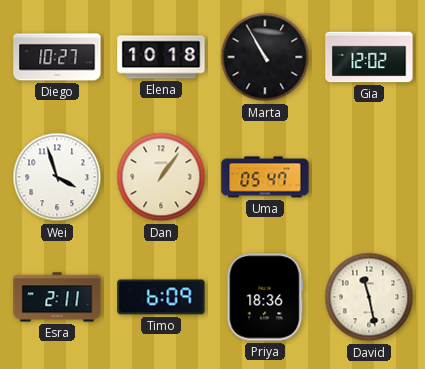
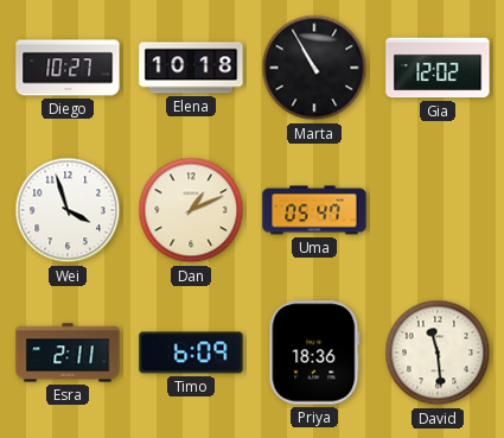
Dan: 1:06 -> 1:11
David: 11:28 -> 11:29
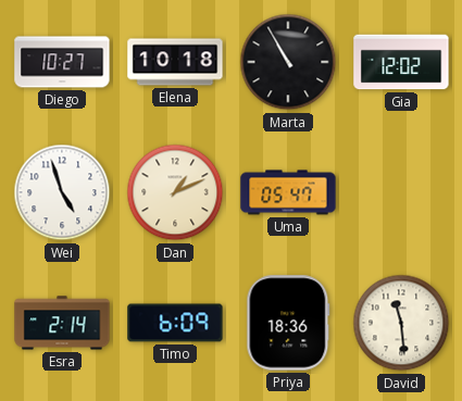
Wei: 3:57 -> 4:57
Esra: 2:11 -> 2:14
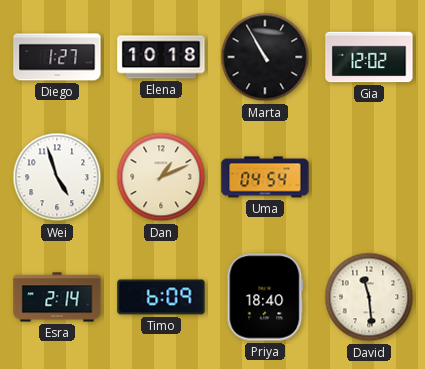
Diego: 10:27 -> 1:27
Uma: 05:47 -> 04:54
Priya: 18:36 -> 18:40
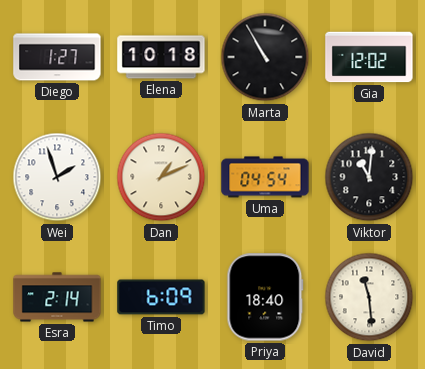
Wei: 4:57 -> 1:57
Viktor: none -> 11:01
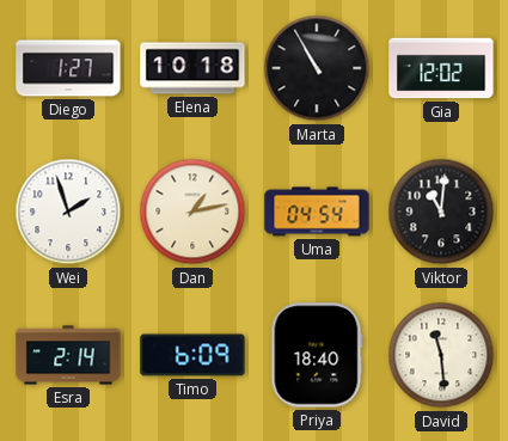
Dan: 1:11 -> 1:13
